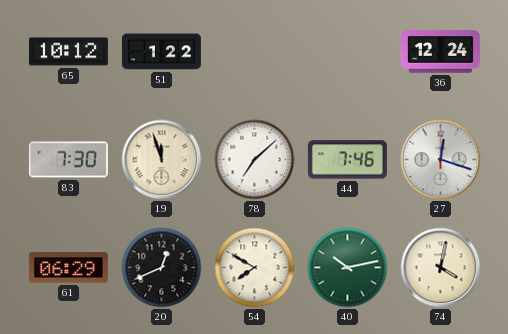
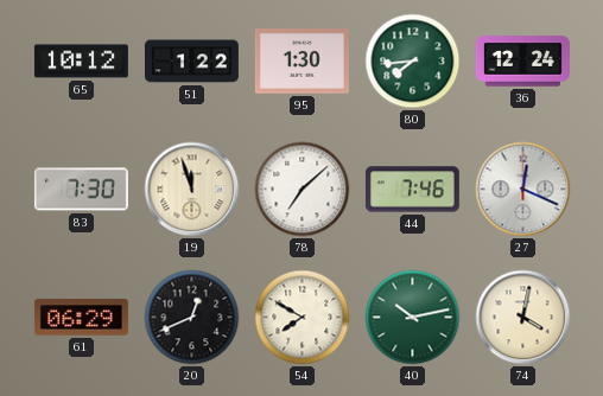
95: none -> 1:30
80: none -> 7:44
27: 12:18 -> 12:19
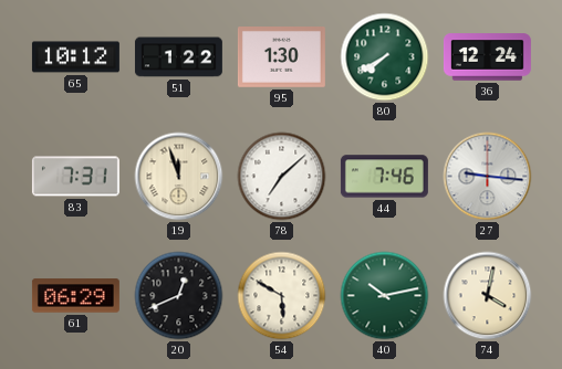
80: 7:44 -> 7:40
83: 7:30 -> 7:31
27: 12:19 -> 9:16
54: 7:50 -> 5:50
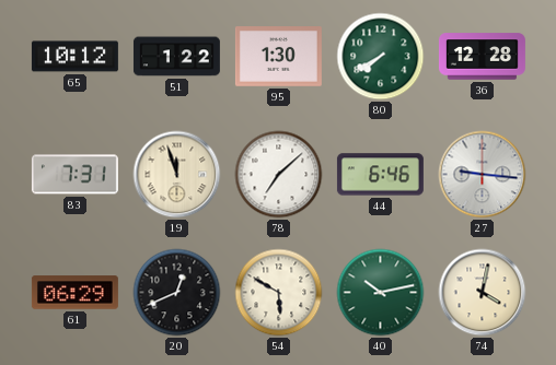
36: 12:24 -> 12:28
44: 7:46 -> 6:46
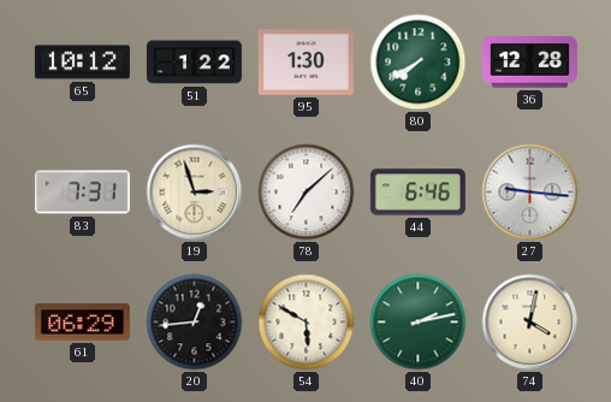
19: 11:57 -> 2:57
20: 12:41 -> 12:44
40: 10:13 -> 2:13
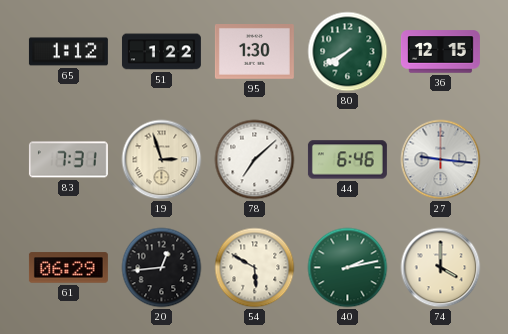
65: 10:12 -> 1:12
36: 12:28 -> 12:15
74: 4:02 -> 4:00
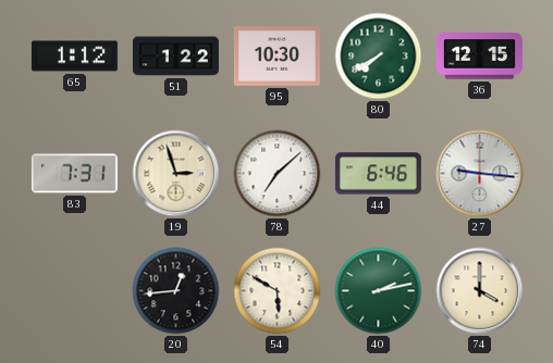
95: 1:30 -> 10:30
61: 06:29 -> none
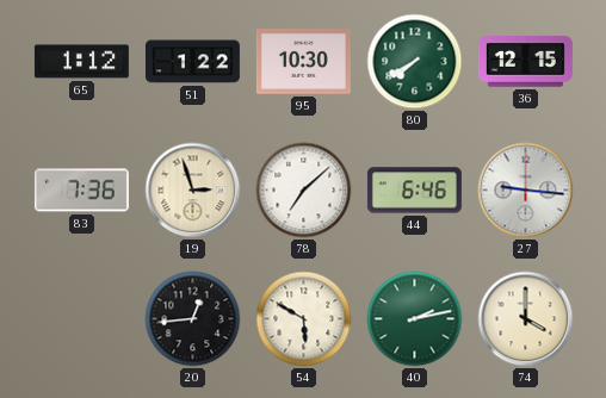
83: 7:31 -> 7:36
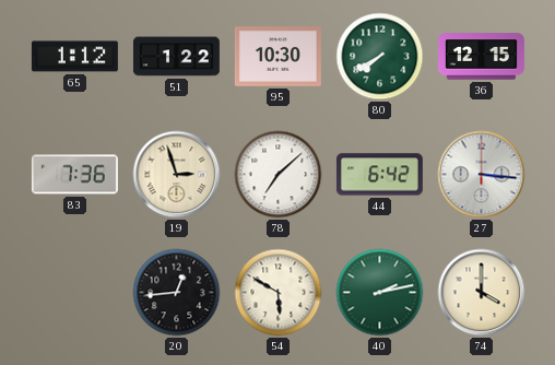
44: 6:46 -> 6:42
27: 9:16 -> 3:16
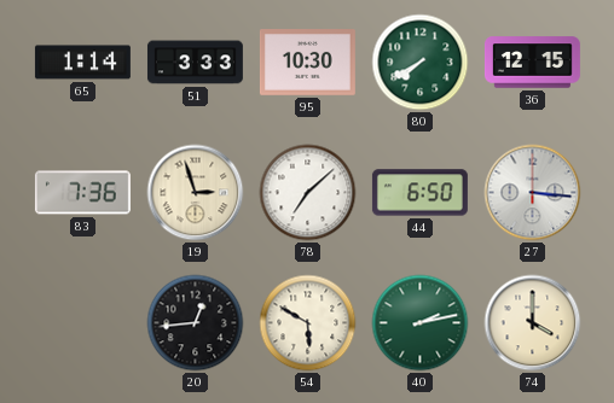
65: 1:12 -> 1:14
51: 1:22 -> 3:33
44: 6:42 -> 6:50
